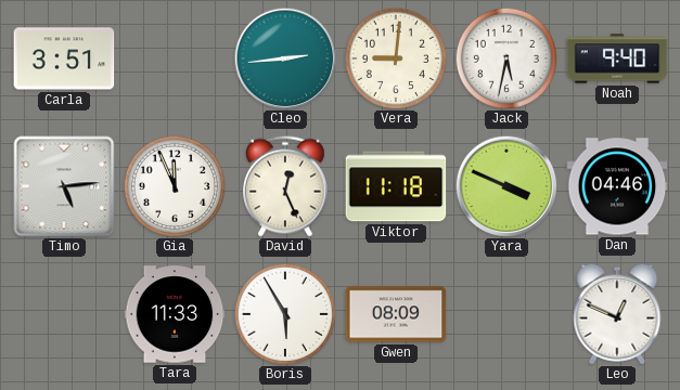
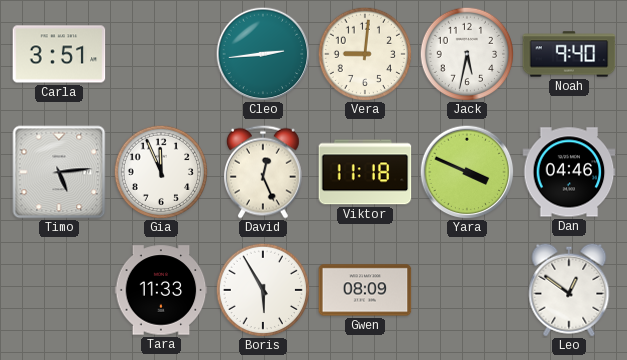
Leo: 12:49 -> 12:51
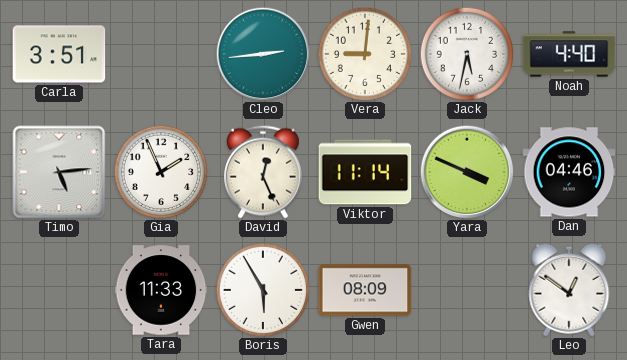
Noah: 9:40 -> 4:40
Gia: 11:56 -> 1:56
Viktor: 11:18 -> 11:14
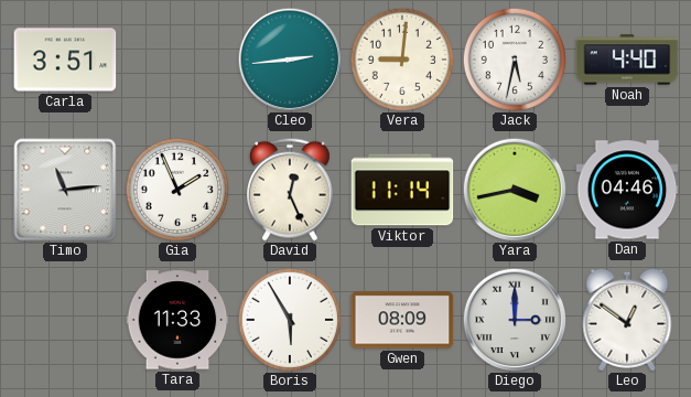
Timo: 5:14 -> 11:14
Yara: 3:49 -> 3:43
Diego: none -> 3:00
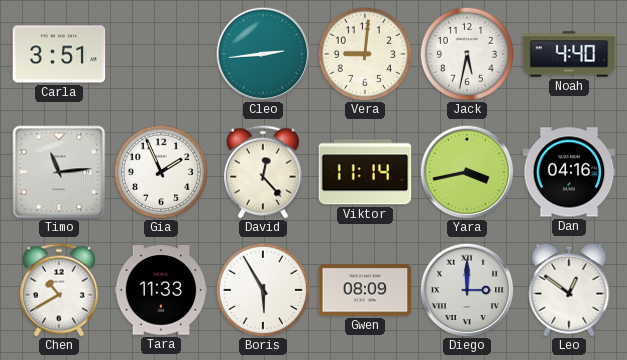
David: 12:26 -> 12:23
Dan: 04:46 -> 04:16
Chen: none -> 10:40
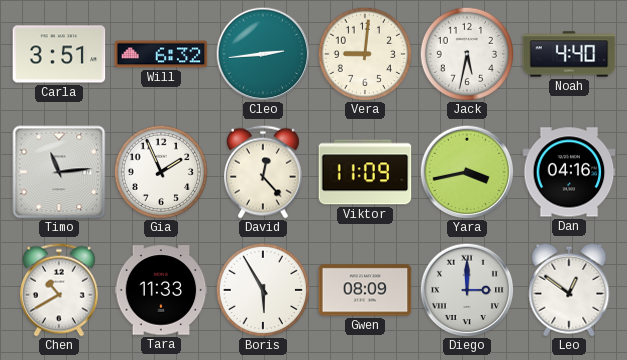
Will: none -> 6:32
Viktor: 11:14 -> 11:09
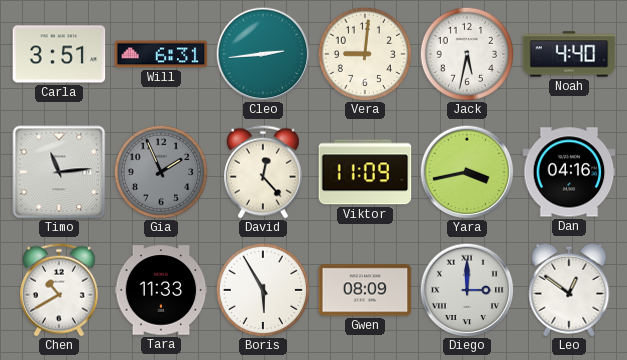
Will: 6:32 -> 6:31
Gia dial: white -> grey
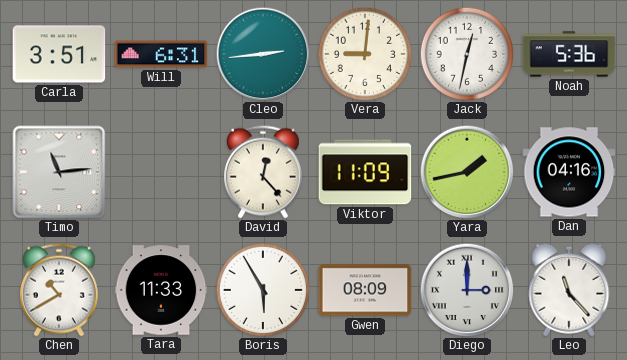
Jack: 5:32 -> 12:32
Noah: 4:40 -> 5:36
Gia: 1:56 -> none
Yara: 3:43 -> 1:43
Leo: 12:51 -> 11:23
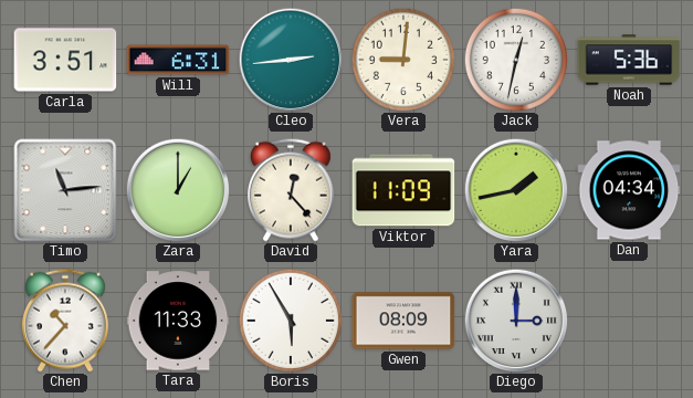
Zara: none -> 1:00
Dan: 04:16 -> 04:34
Chen: 10:40 -> 10:37
Leo: 11:23 -> none
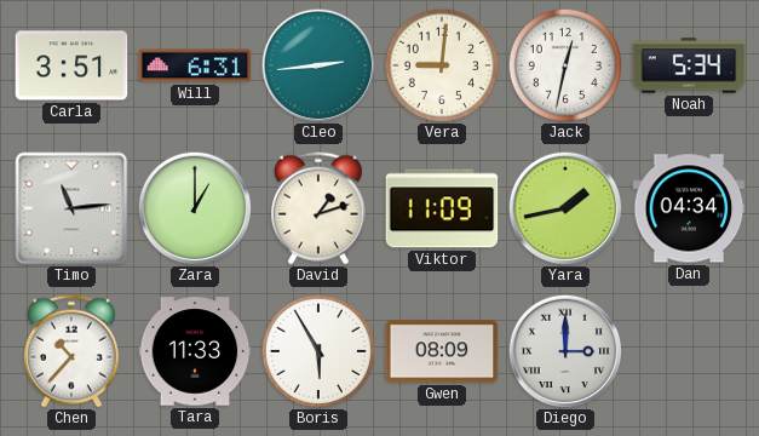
Noah: 5:36 -> 5:34
David: 12:23 -> 1:12
